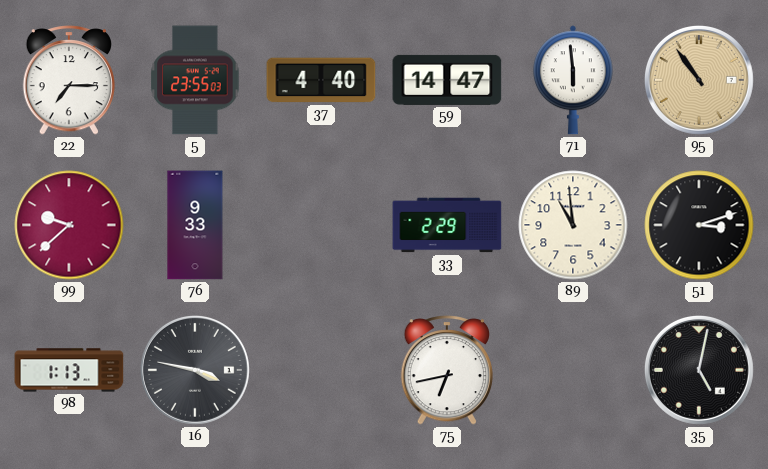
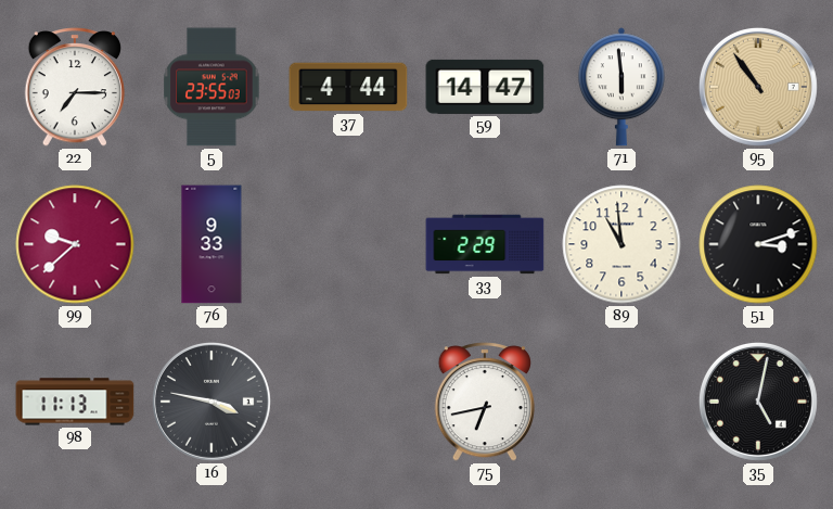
37: 4:40 -> 4:44
98: 1:13 -> 11:13
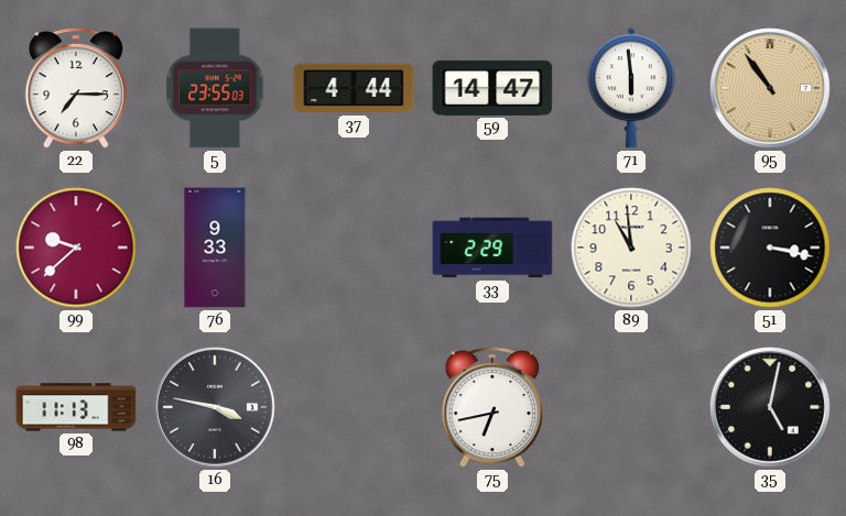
51: 3:12 -> 3:17
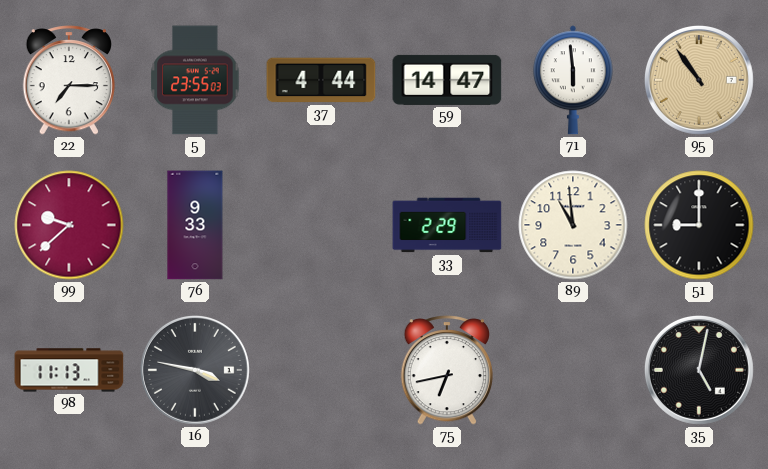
51: 3:17 -> 9:00
